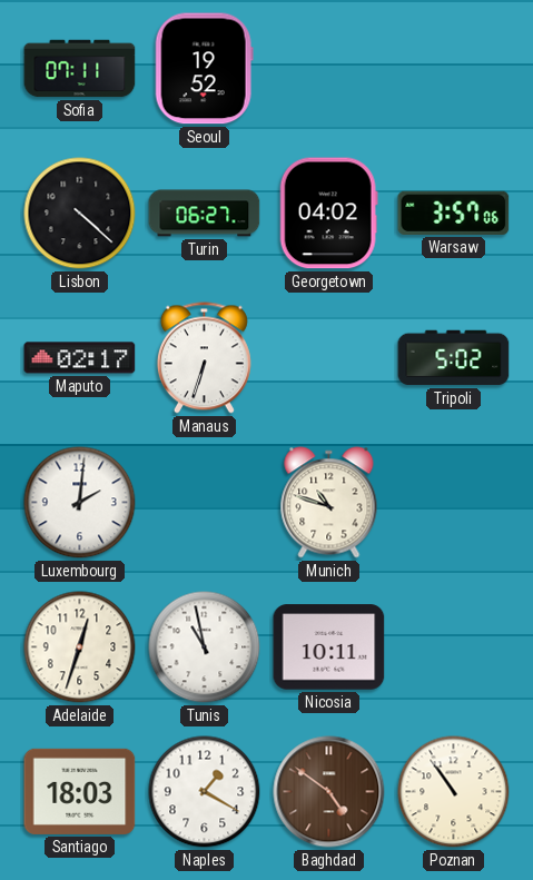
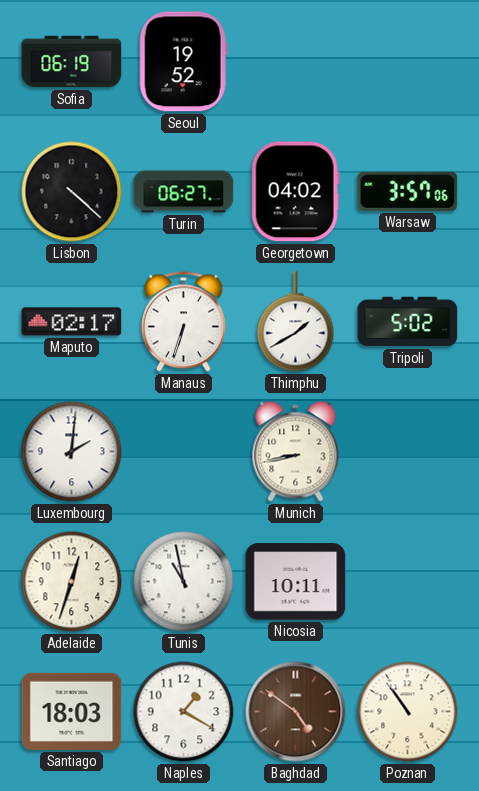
Sofia: 07:11 -> 06:19
Thimphu: none -> 1:40
Munich: 10:48 -> 8:43
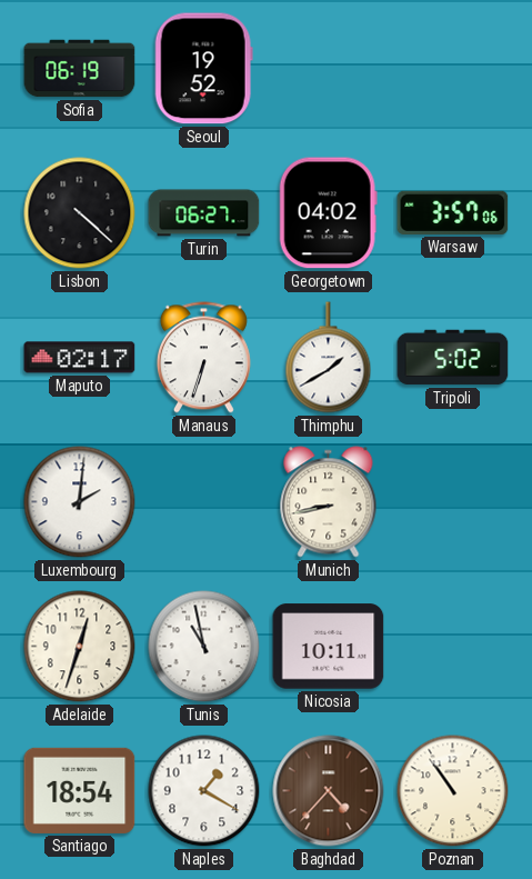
Santiago: 18:03 -> 18:54
Baghdad: 4:51 -> 4:37
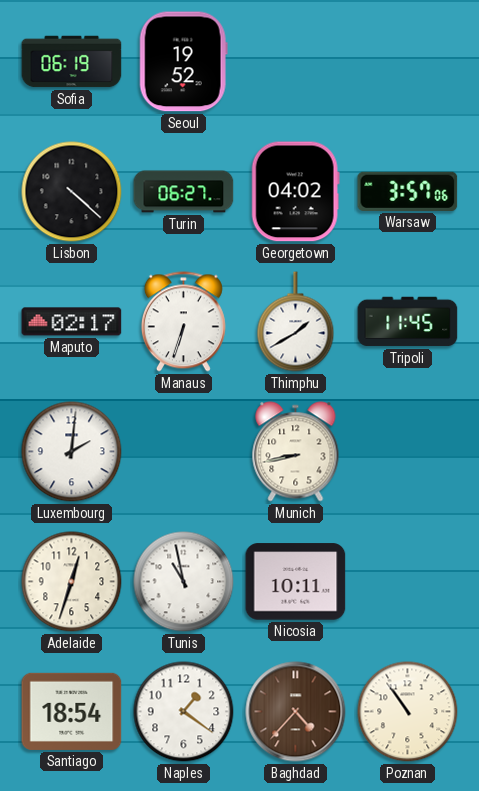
Tripoli: 5:02 -> 11:45
Naples: 1:20 -> 1:21
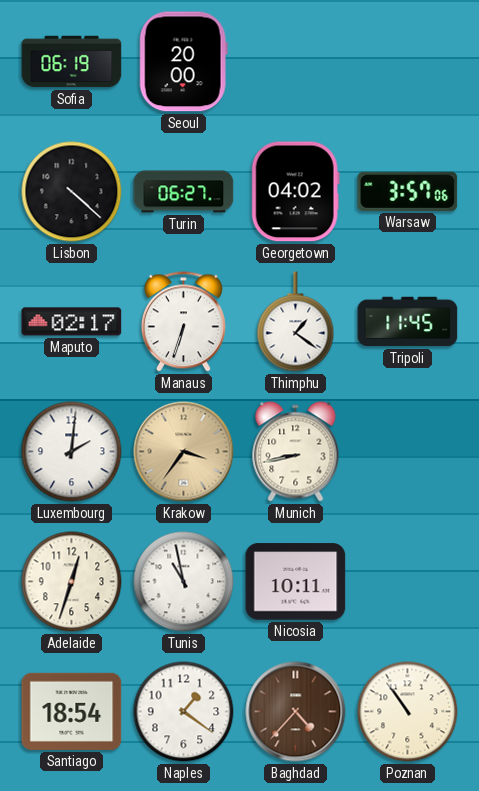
Seoul: 19:52 -> 20:00
Thimphu: 1:40 -> 1:21
Krakow: none -> 3:36
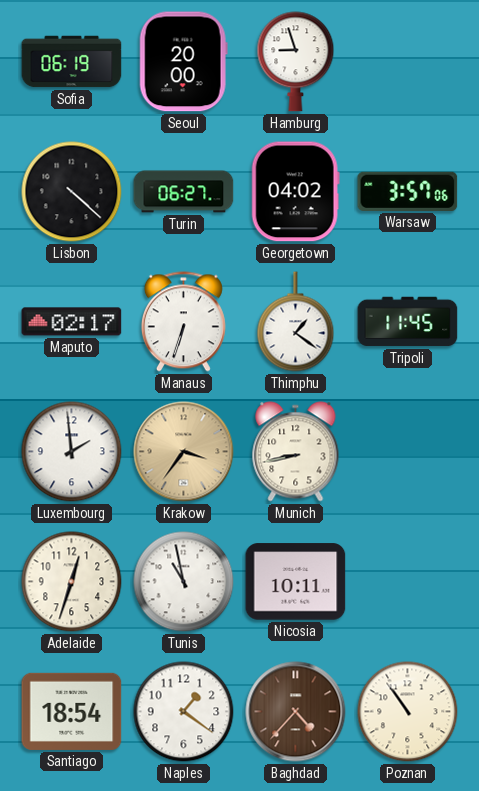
Hamburg: none -> 8:57
Luxembourg: 2:01 -> 1:59
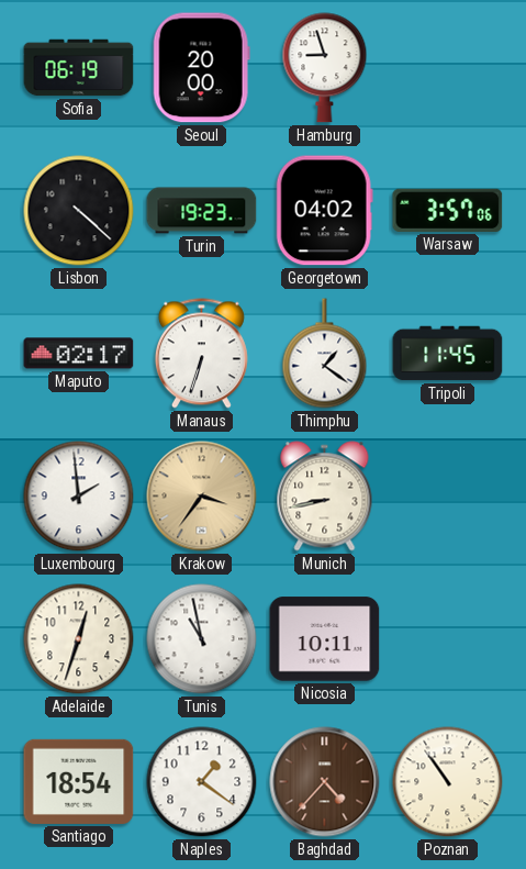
Turin: 06:27 -> 19:23
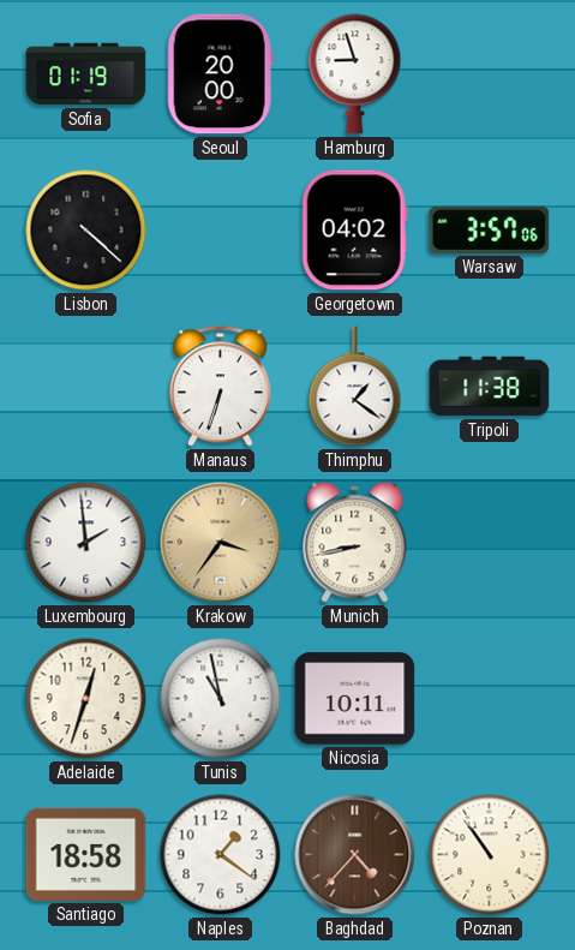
Sofia: 06:19 -> 01:19
Turin: 19:23 -> none
Maputo: 02:17 -> none
Tripoli: 11:45 -> 11:38
Santiago: 18:54 -> 18:58
